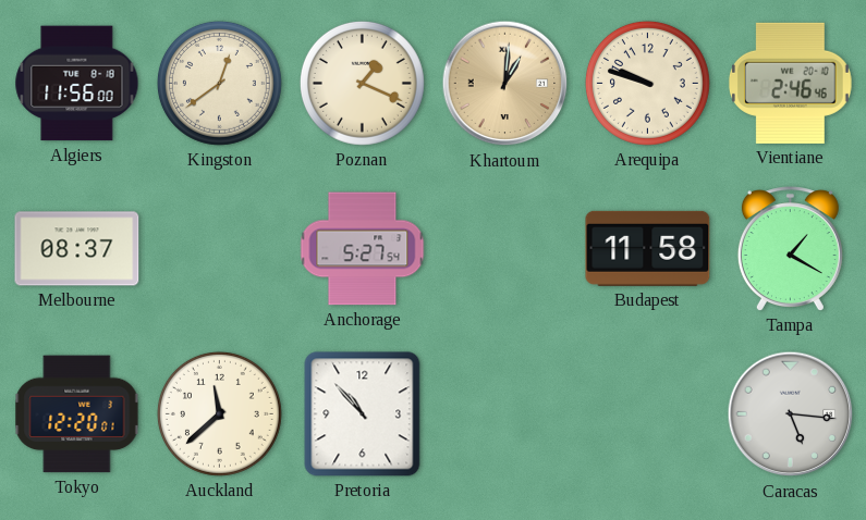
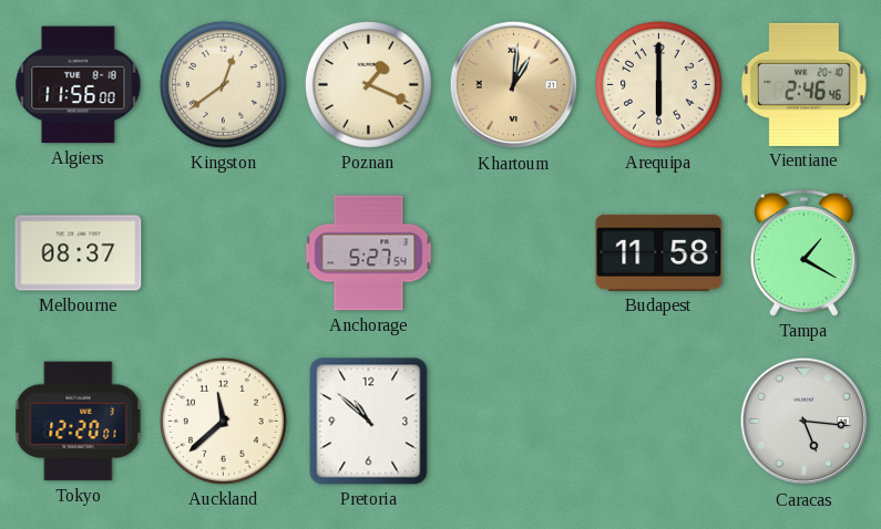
Arequipa: 9:48 -> 6:00
Pretoria: 10:53 -> 10:52
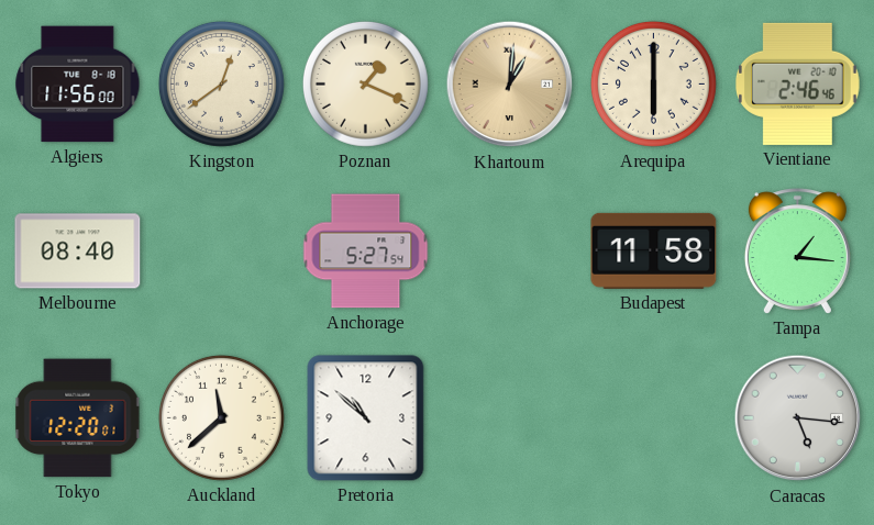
Melbourne: 08:37 -> 08:40
Tampa: 1:20 -> 1:16
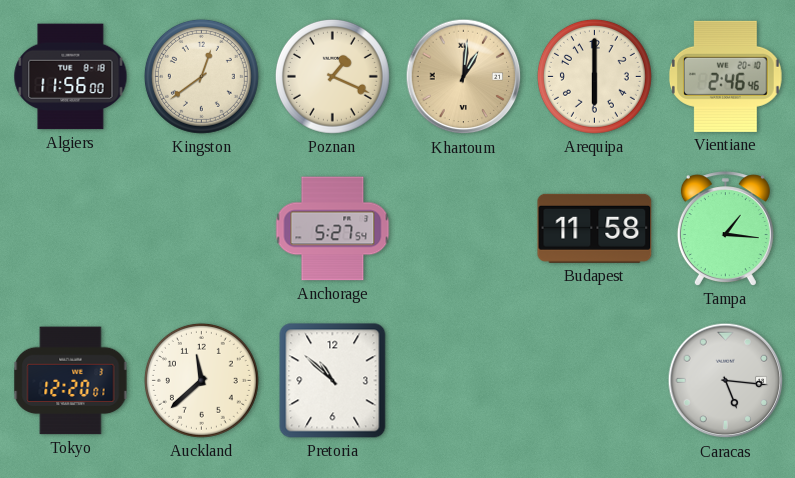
Melbourne: 08:40 -> none
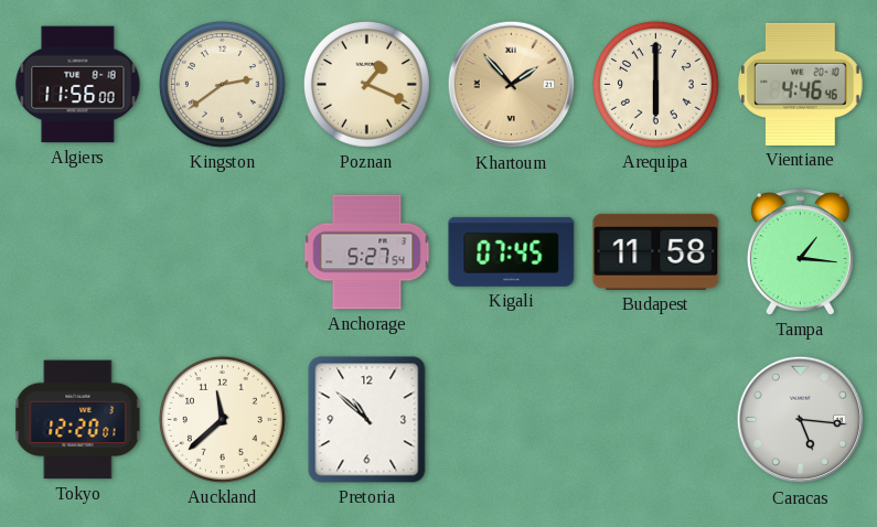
Kingston: 12:39 -> 2:39
Khartoum: 1:01 -> 1:53
Vientiane: 2:46 -> 4:46
Kigali: none -> 07:45
